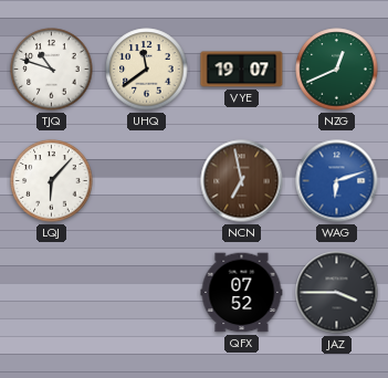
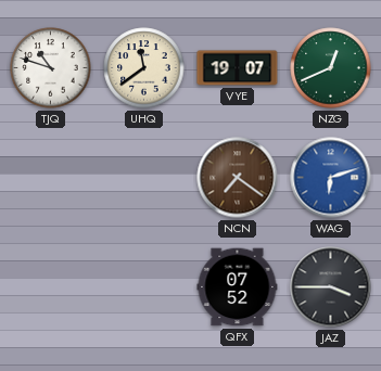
LQJ: 6:07 -> none
NCN: 6:58 -> 7:21
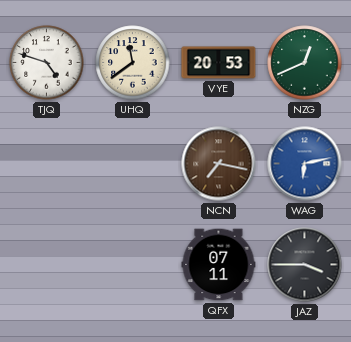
TJQ: 10:48 -> 4:48
VYE: 19:07 -> 20:53
NCN: 7:21 -> 7:17
WAG: 6:12 -> 6:13
QFX: 07:52 -> 07:11
